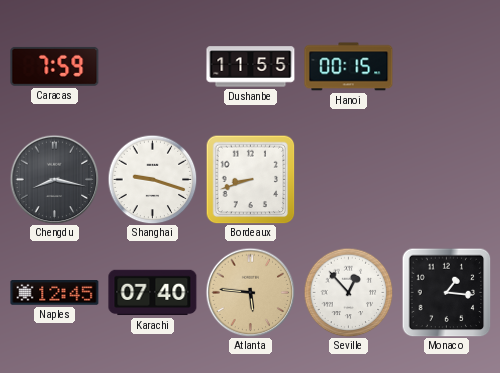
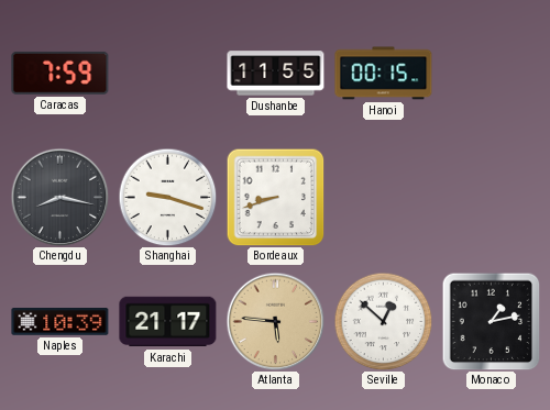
Naples: 12:45 -> 10:39
Karachi: 07:40 -> 21:17
Seville: 12:53 -> 12:52
Monaco: 1:16 -> 1:13
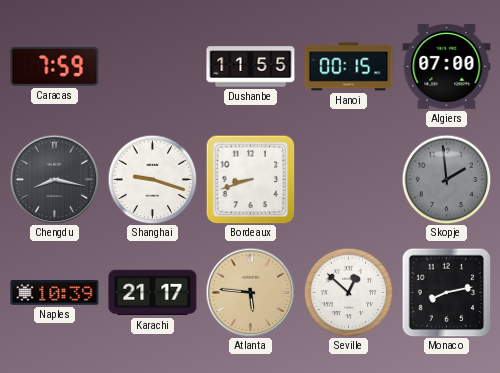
Algiers: none -> 07:00
Skopje: none -> 1:59
Monaco: 1:13 -> 8:13
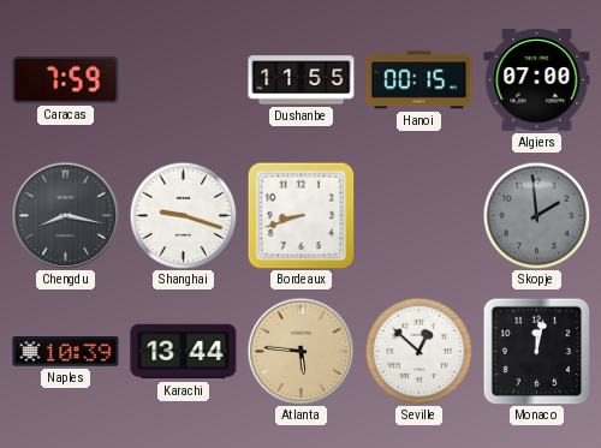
Karachi: 21:17 -> 13:44
Monaco: 8:13 -> 12:02
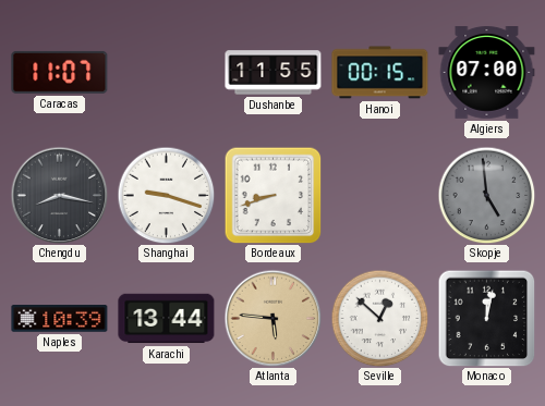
Caracas: 7:59 -> 11:07
Skopje: 1:59 -> 4:59
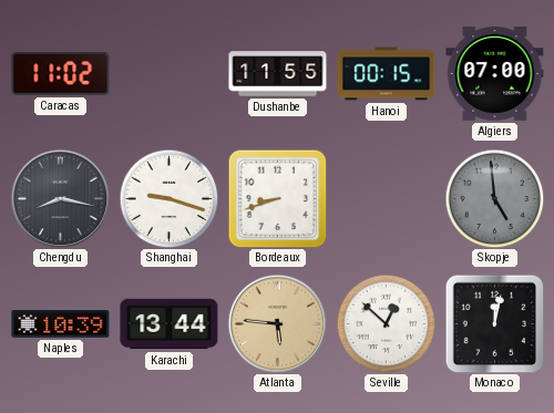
Caracas: 11:07 -> 11:02
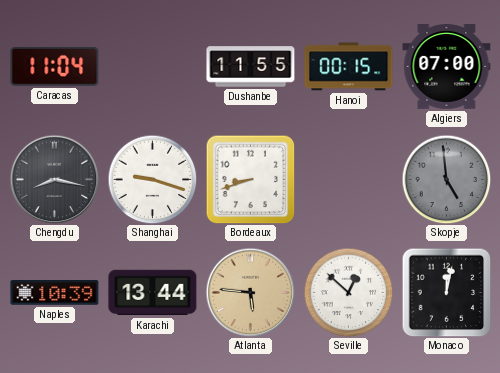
Caracas: 11:02 -> 11:04
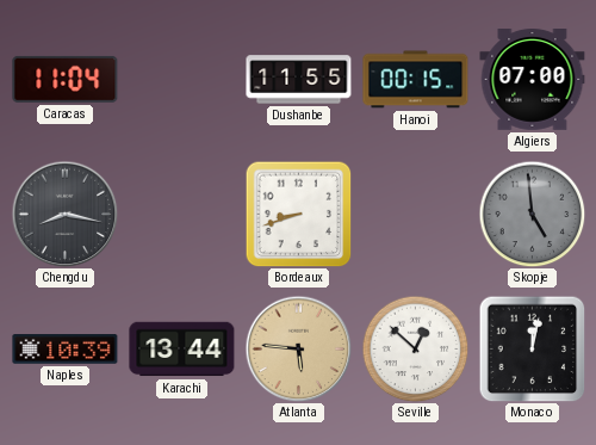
Shanghai: 9:18 -> none
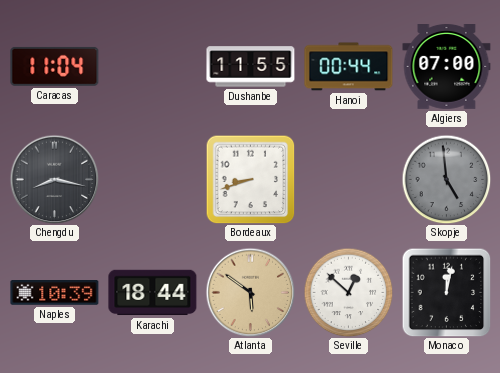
Hanoi: 00:15 -> 00:44
Karachi: 13:44 -> 18:44
Atlanta: 5:46 -> 5:51
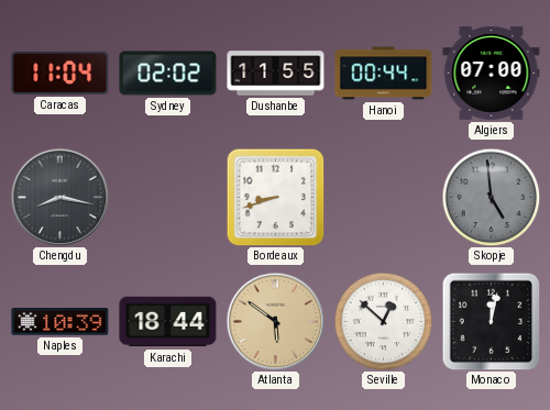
Sydney: none -> 02:02
